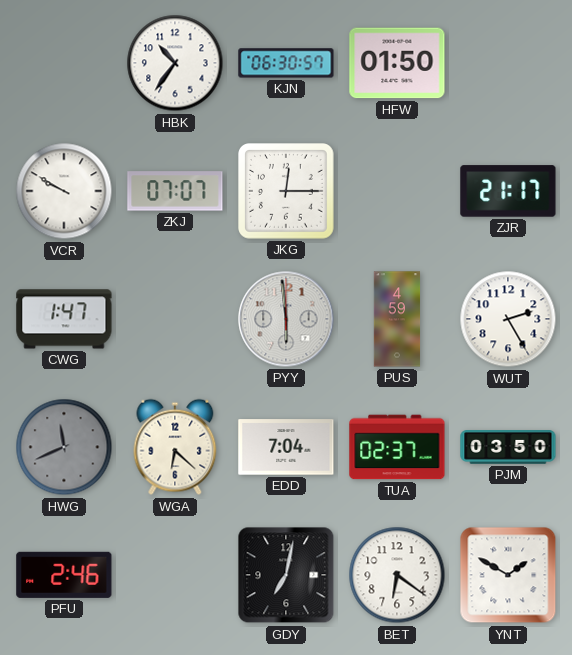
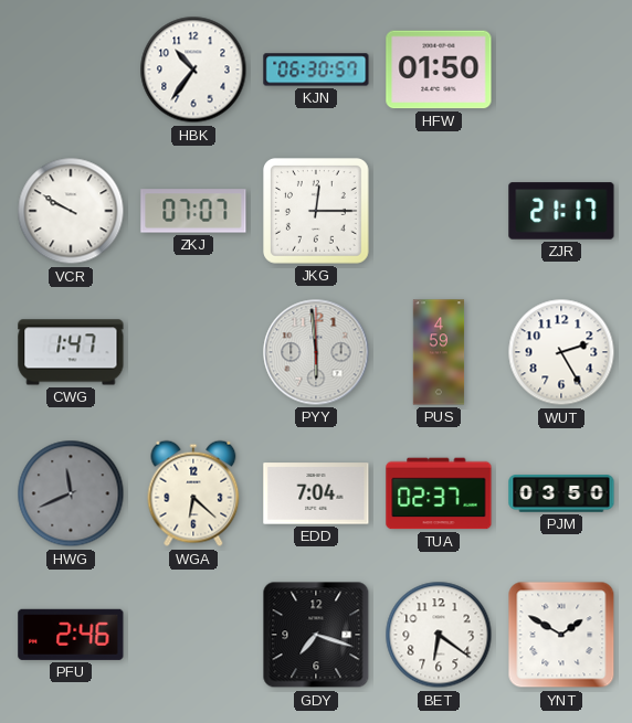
GDY: 7:02 -> 7:18
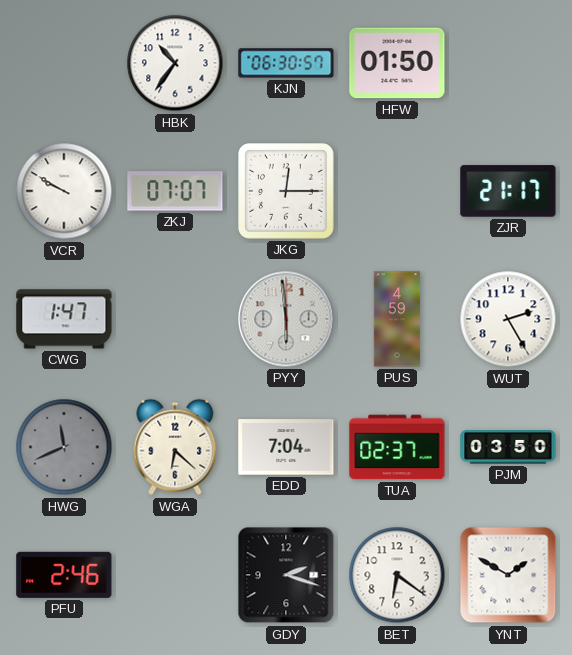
GDY: 7:18 -> 2:18
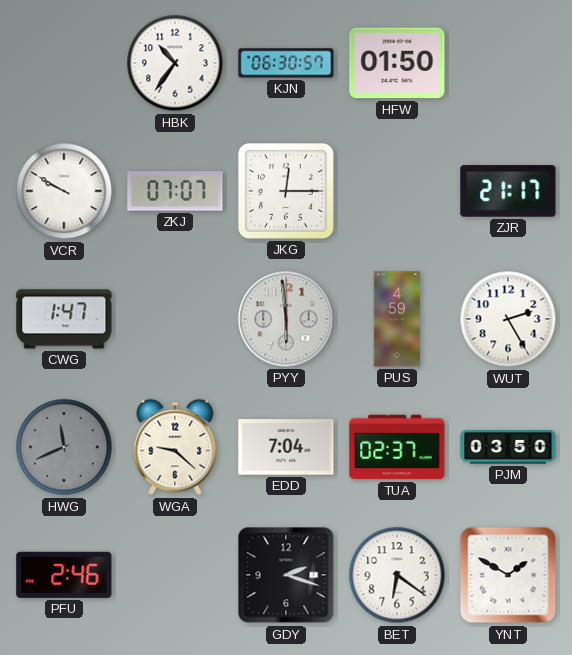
WGA: 6:22 -> 9:22
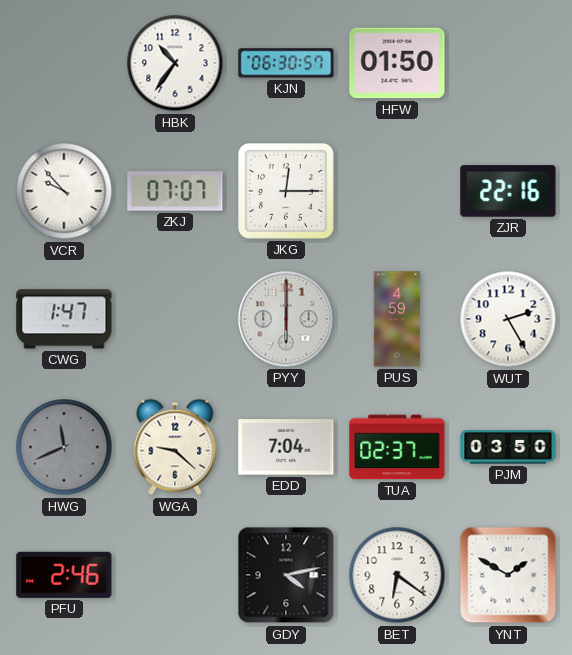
VCR: 9:50 -> 9:53
ZJR: 21:17 -> 22:16
PYY: 5:59 -> 6:00
GDY: 2:18 -> 4:13
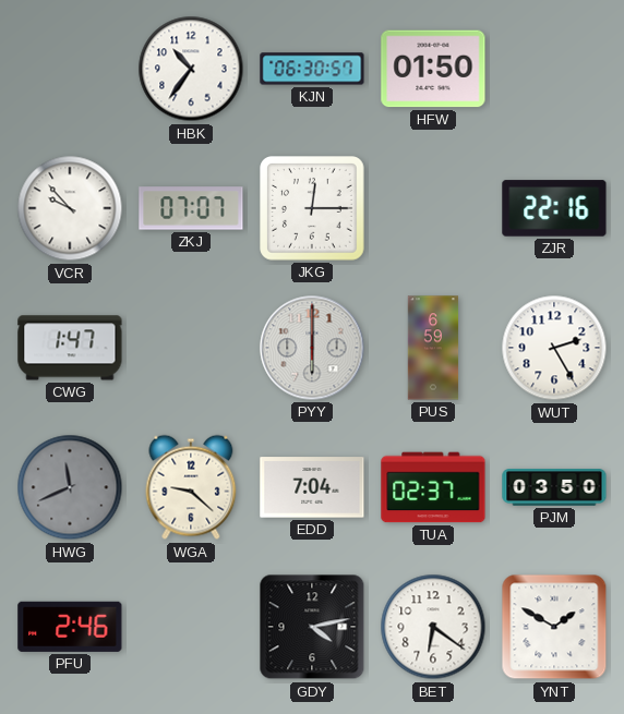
PUS: 4:59 -> 6:59
